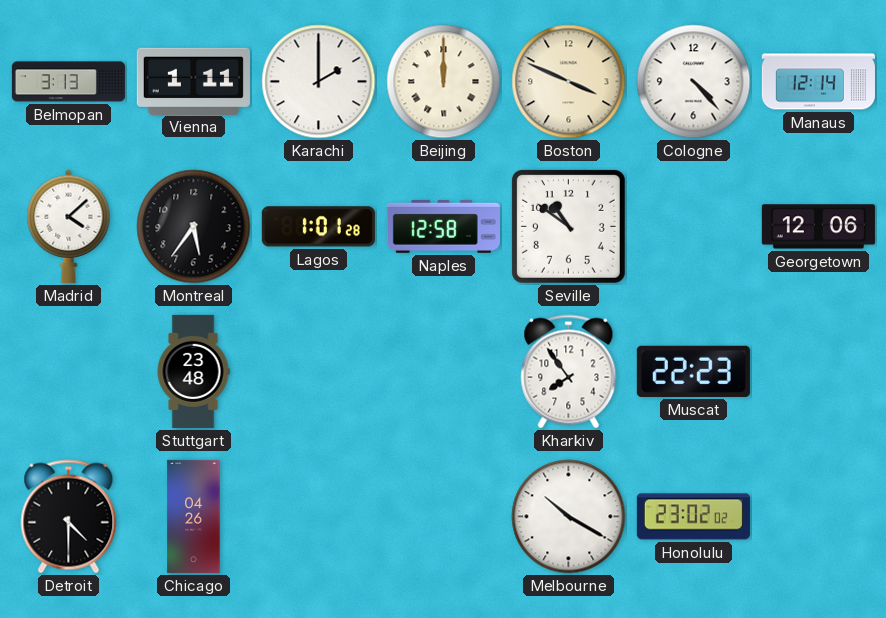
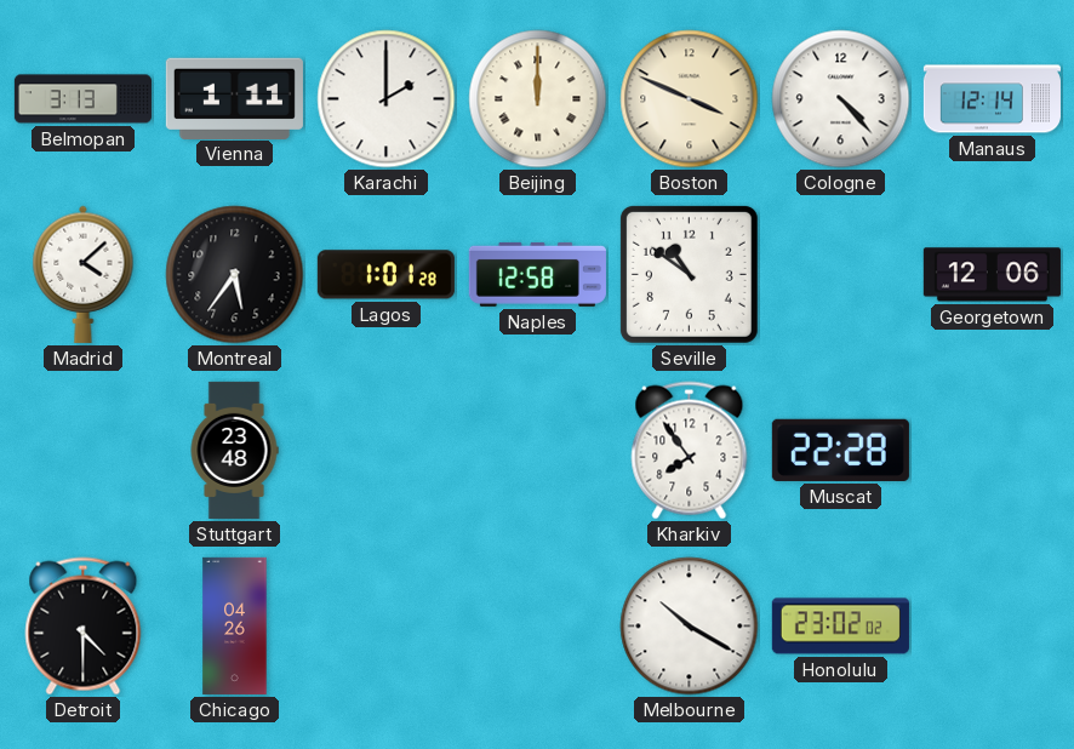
Muscat: 22:23 -> 22:28
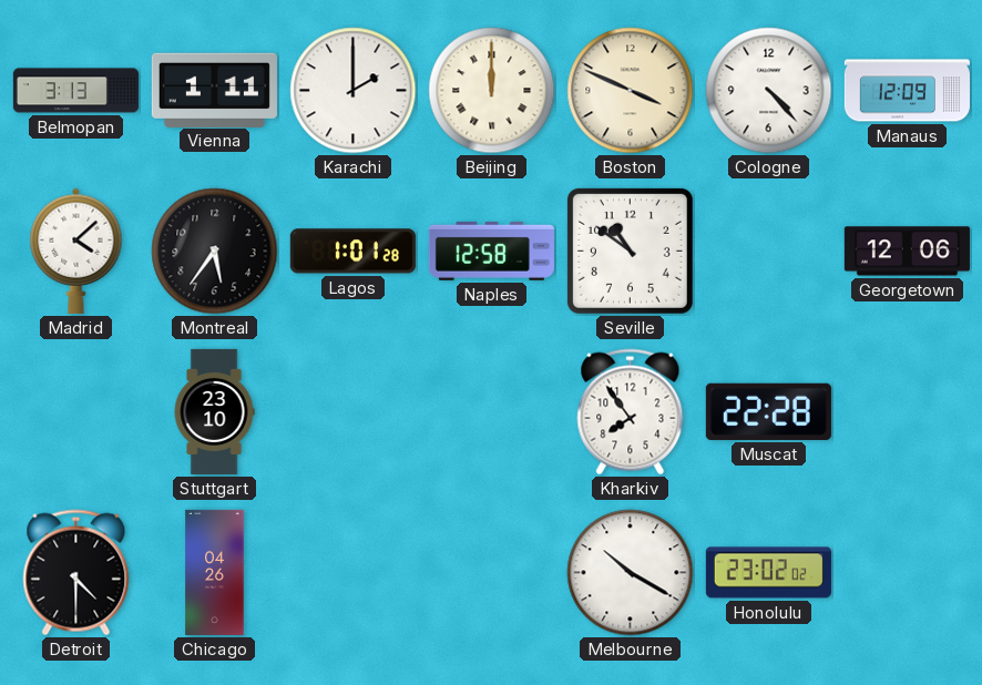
Manaus: 12:14 -> 12:09
Stuttgart: 23:48 -> 23:10
